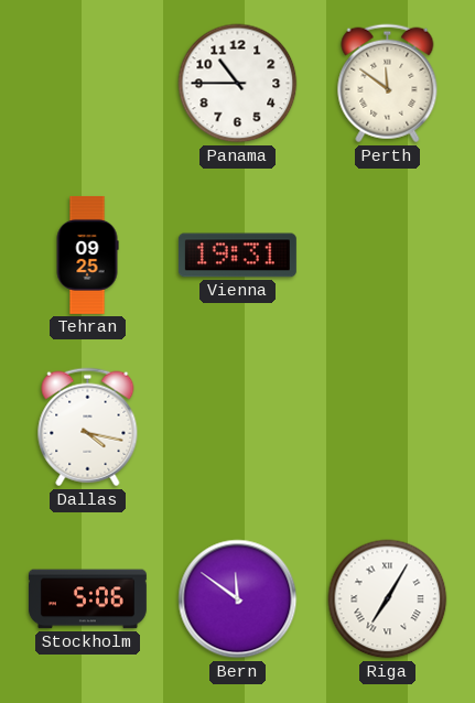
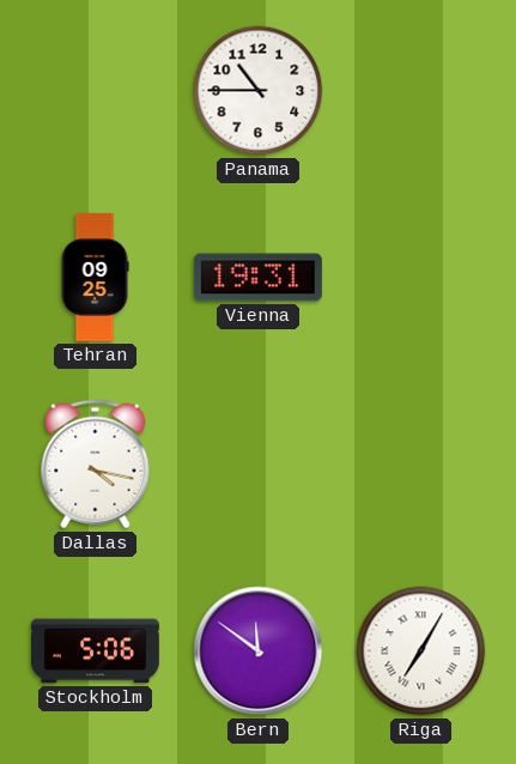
Perth: 11:51 -> none
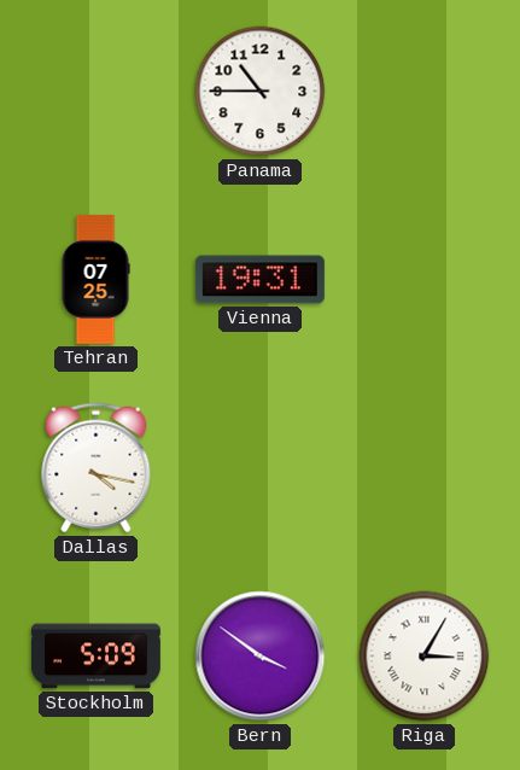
Tehran: 09:25 -> 07:25
Stockholm: 5:06 -> 5:09
Bern: 11:51 -> 3:51
Riga: 7:05 -> 3:05
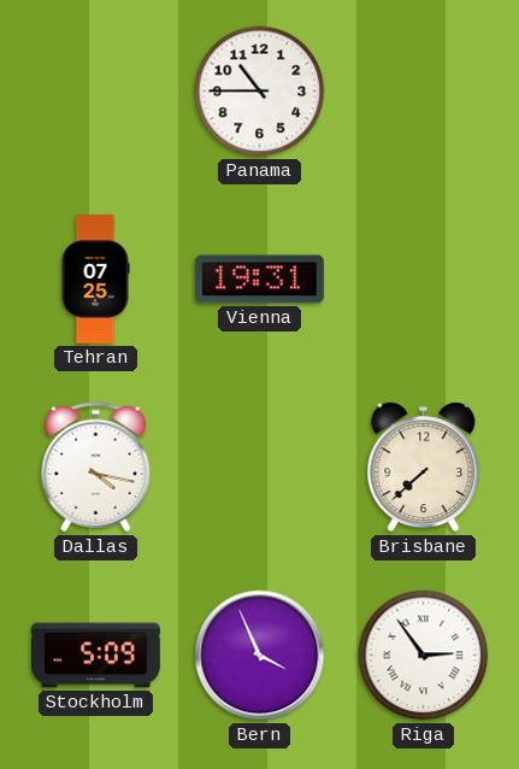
Brisbane: none -> 7:38
Bern: 3:51 -> 3:56
Riga: 3:05 -> 2:54
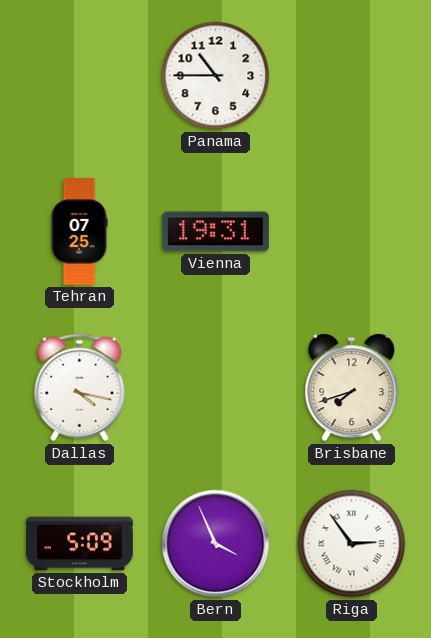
Brisbane: 7:38 -> 7:42
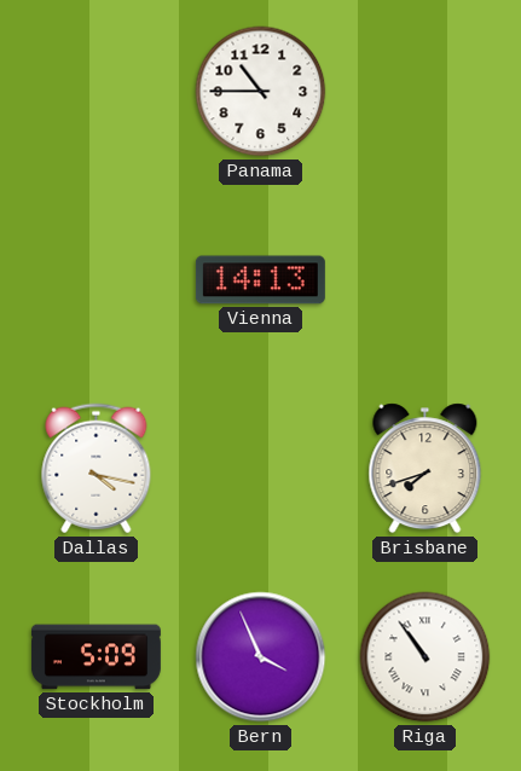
Tehran: 07:25 -> none
Vienna: 19:31 -> 14:13
Riga: 2:54 -> 10:54
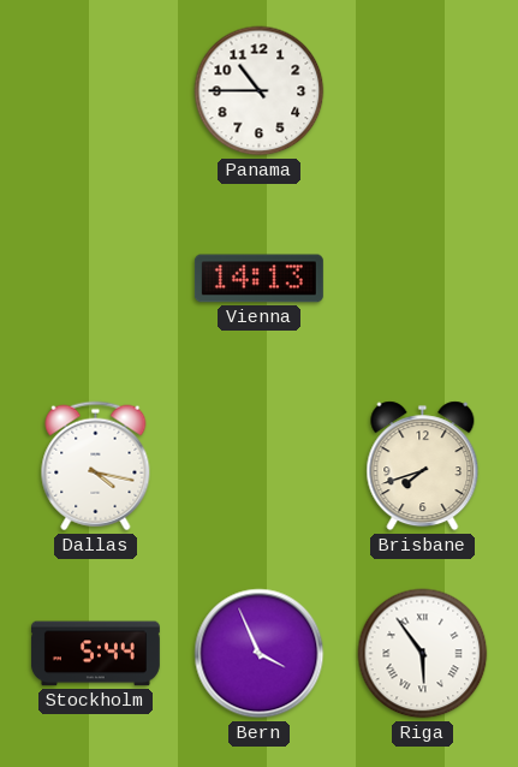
Stockholm: 5:09 -> 5:44
Riga: 10:54 -> 5:54
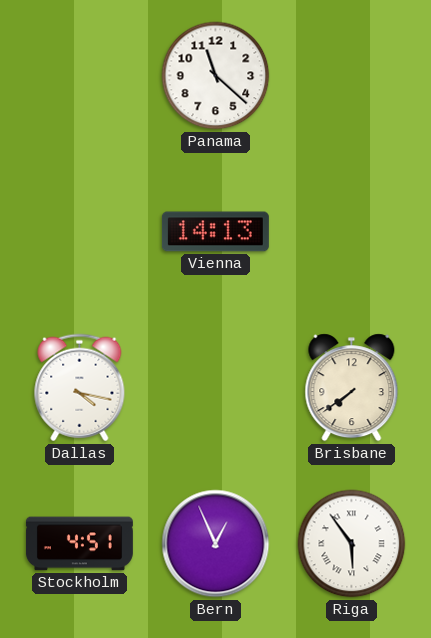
Panama: 10:45 -> 11:22
Brisbane: 7:42 -> 7:39
Stockholm: 5:44 -> 4:51
Bern: 3:56 -> 12:56
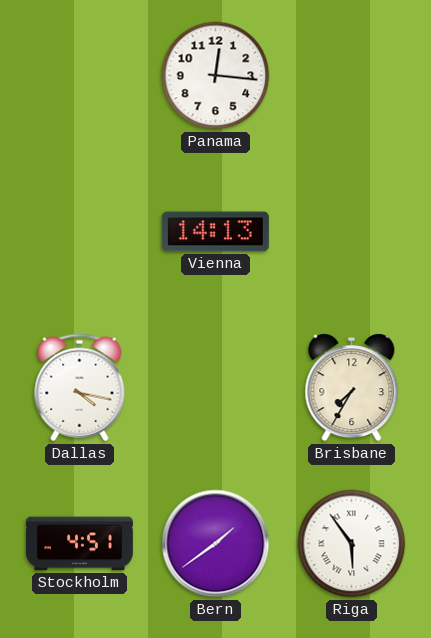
Panama: 11:22 -> 12:16
Brisbane: 7:39 -> 7:35
Bern: 12:56 -> 1:39
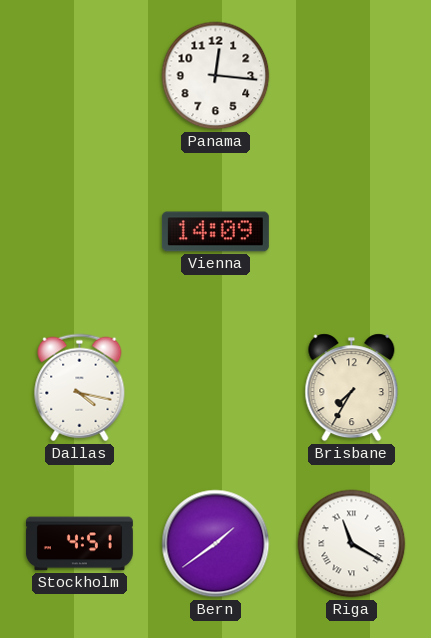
Vienna: 14:13 -> 14:09
Riga: 5:54 -> 11:20
